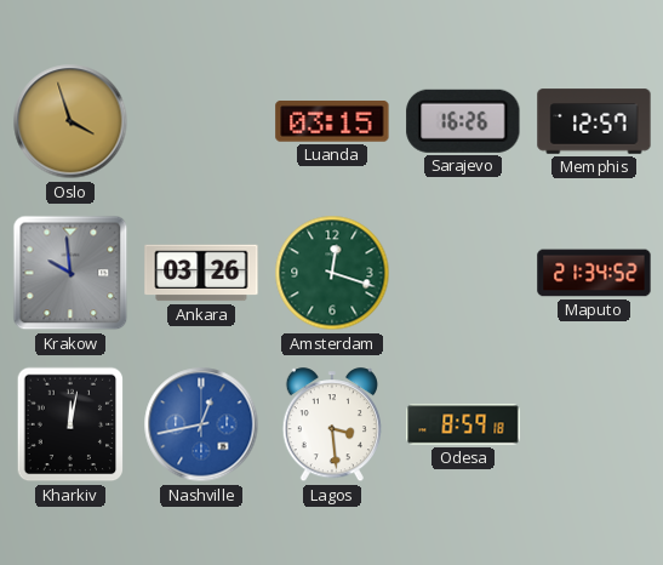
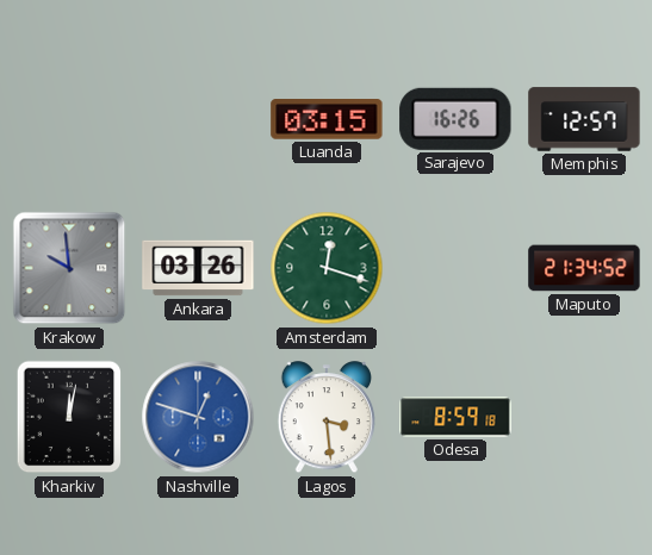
Oslo: 3:57 -> none
Nashville: 12:43 -> 12:48
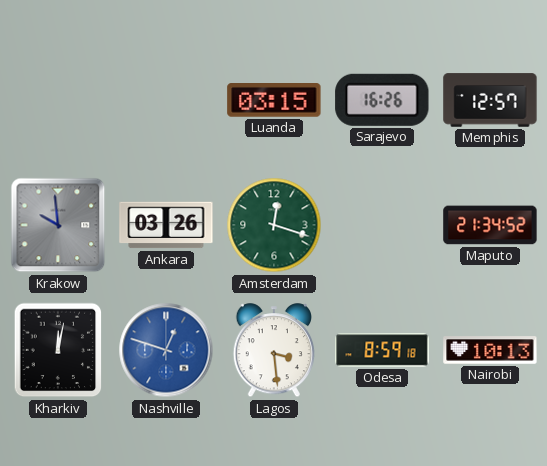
Nairobi: none -> 10:13
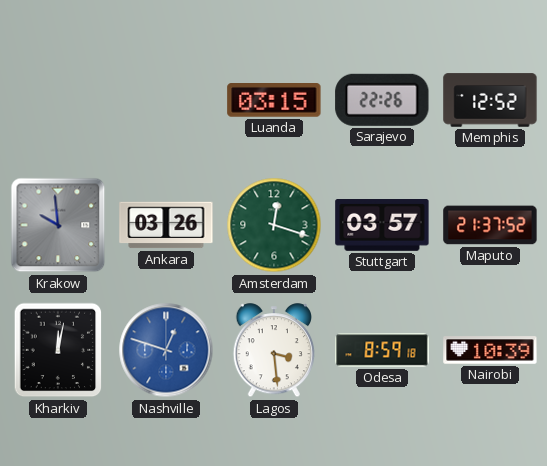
Sarajevo: 16:26 -> 22:26
Memphis: 12:57 -> 12:52
Stuttgart: none -> 03:57
Maputo: 21:34 -> 21:37
Nairobi: 10:13 -> 10:39
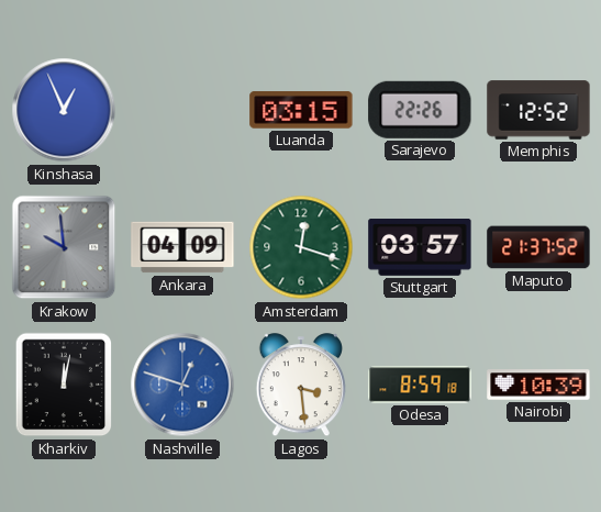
Kinshasa: none -> 12:56
Ankara: 03:26 -> 04:09
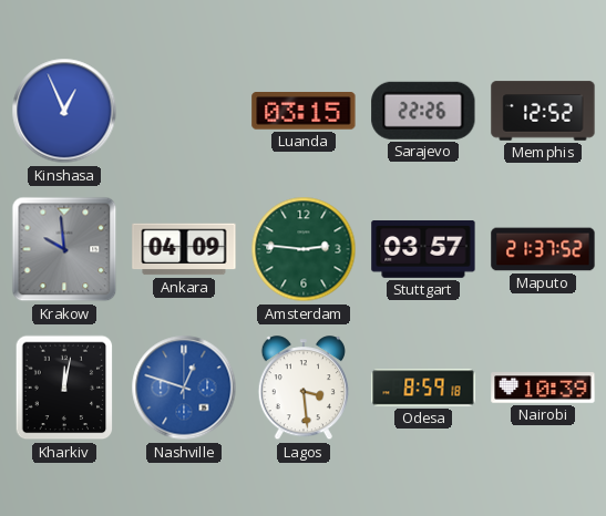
Amsterdam: 12:18 -> 2:46
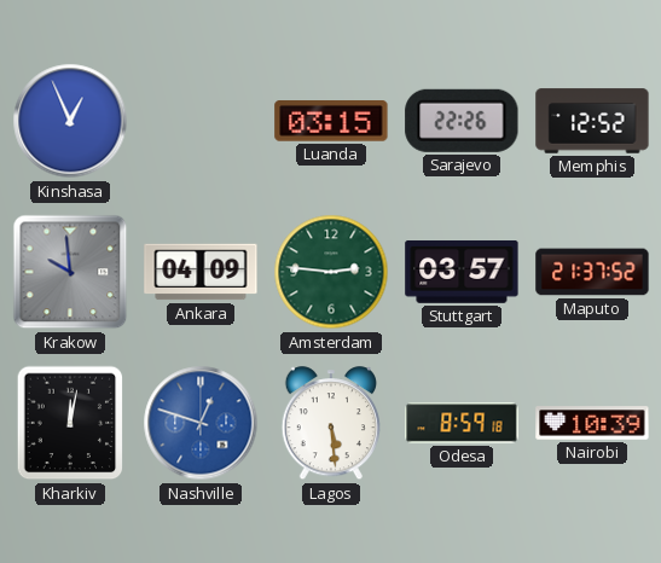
Lagos: 3:29 -> 5:29
